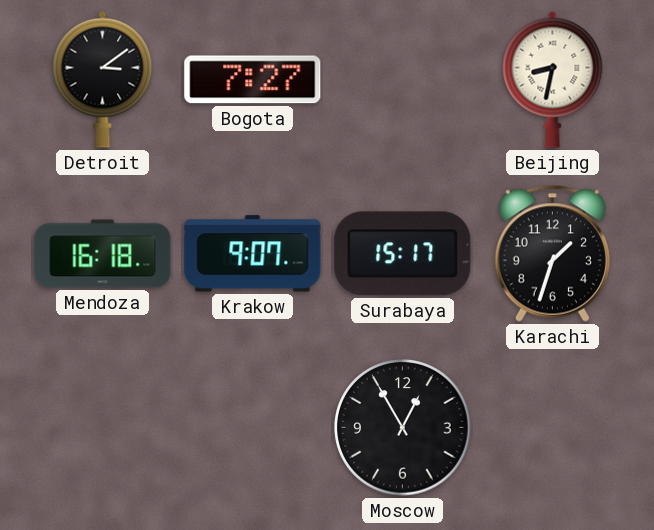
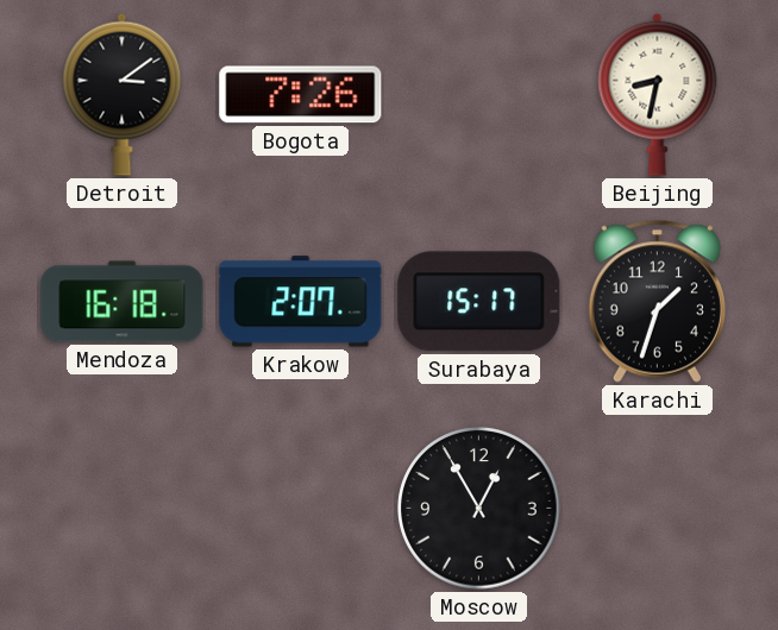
Bogota: 7:27 -> 7:26
Krakow: 9:07 -> 2:07
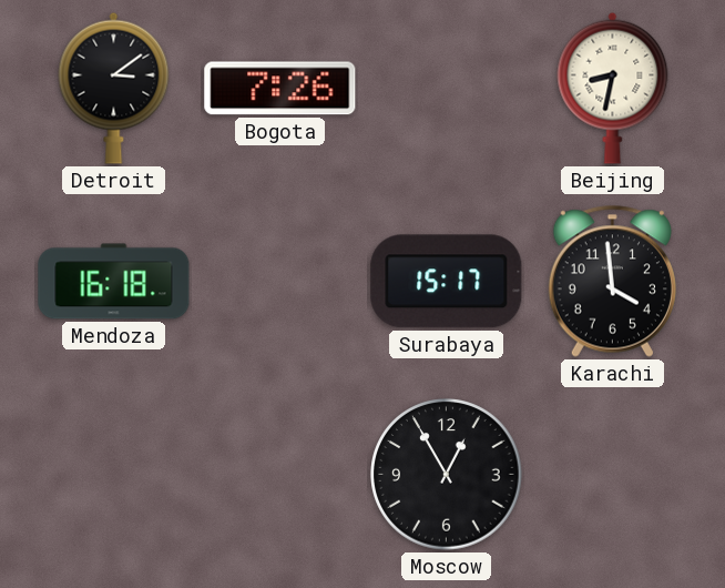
Krakow: 2:07 -> none
Karachi: 1:33 -> 3:59
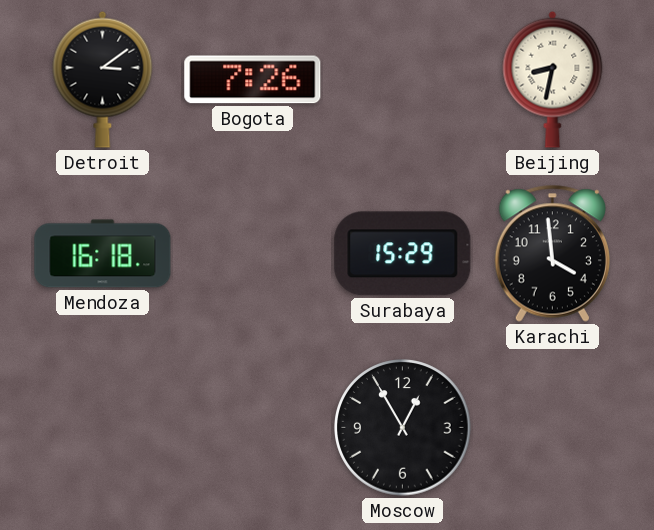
Surabaya: 15:17 -> 15:29
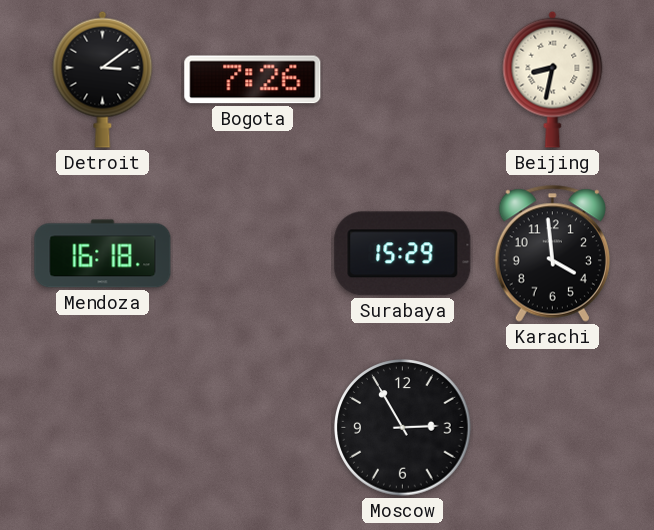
Moscow: 12:55 -> 2:55
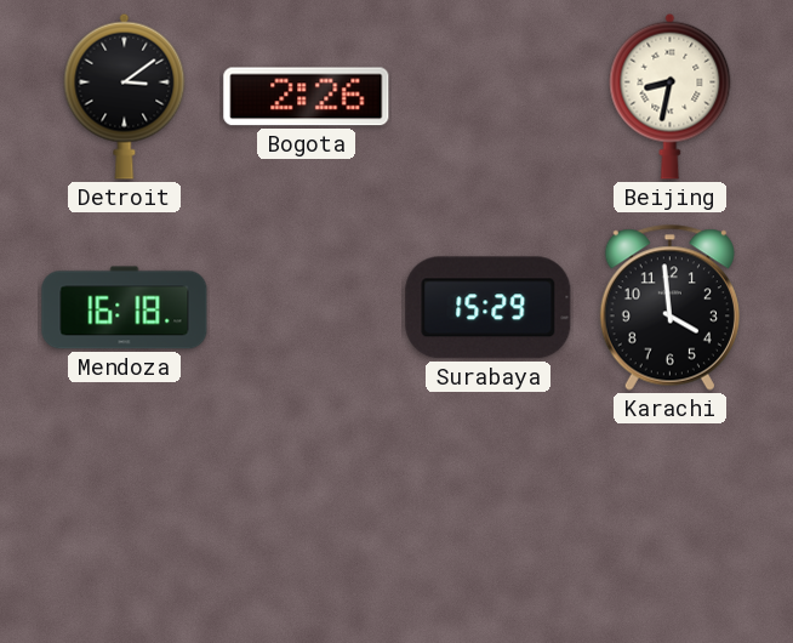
Bogota: 7:26 -> 2:26
Moscow: 2:55 -> none
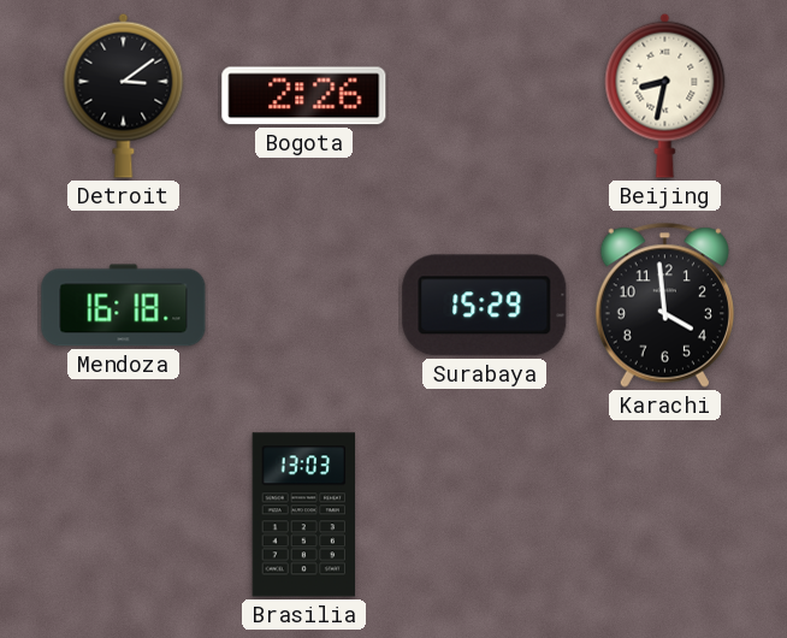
Brasilia: none -> 13:03
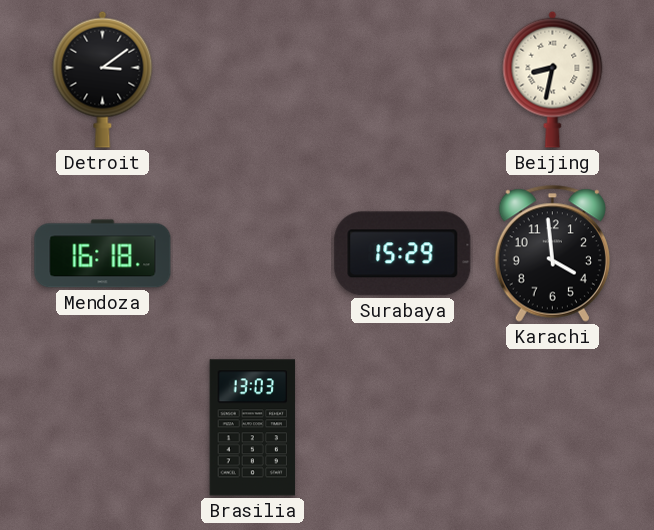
Bogota: 2:26 -> none
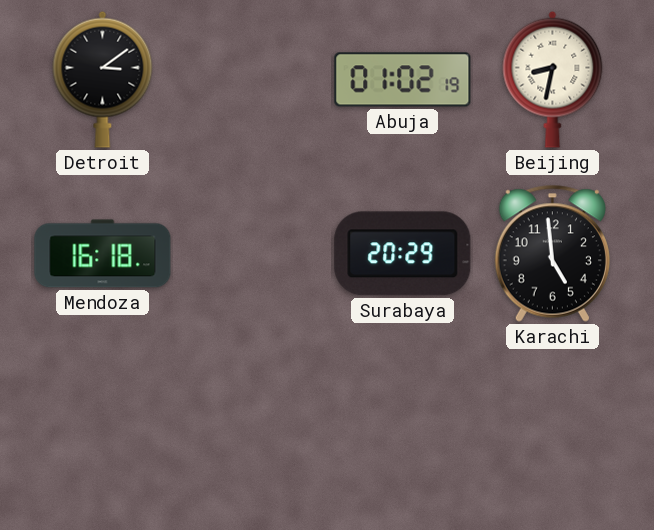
Abuja: none -> 01:02
Surabaya: 15:29 -> 20:29
Karachi: 3:59 -> 4:59
Brasilia: 13:03 -> none
